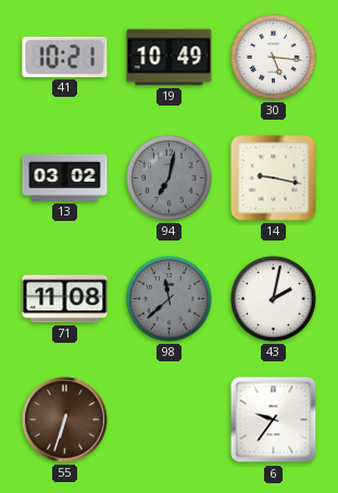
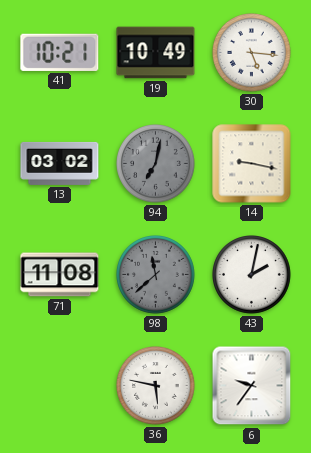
55: 6:33 -> none
36: none -> 5:47
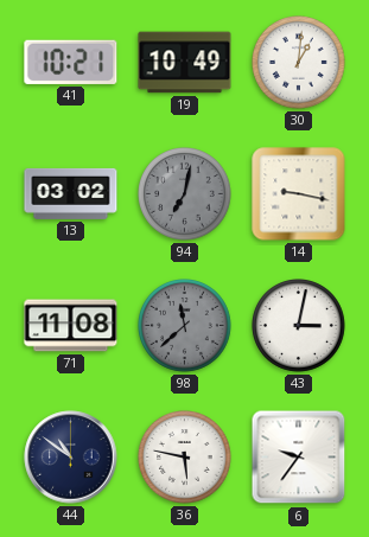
30: 5:16 -> 1:01
43: 2:02 -> 3:02
44: none -> 10:51
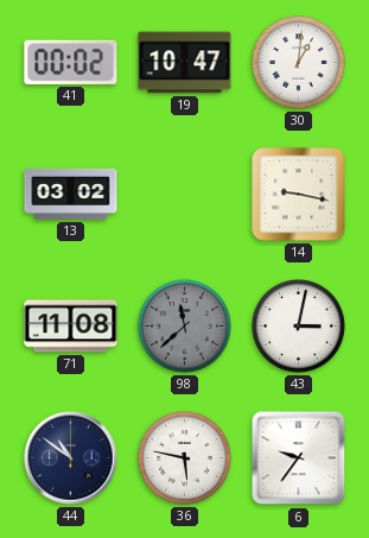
41: 10:21 -> 00:02
19: 10:49 -> 10:47
94: 7:02 -> none
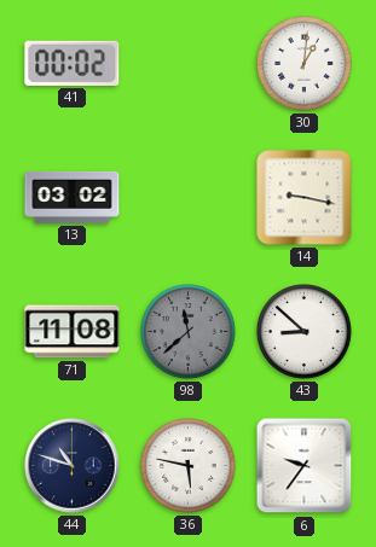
19: 10:47 -> none
43: 3:02 -> 8:52
44: 10:51 -> 10:48
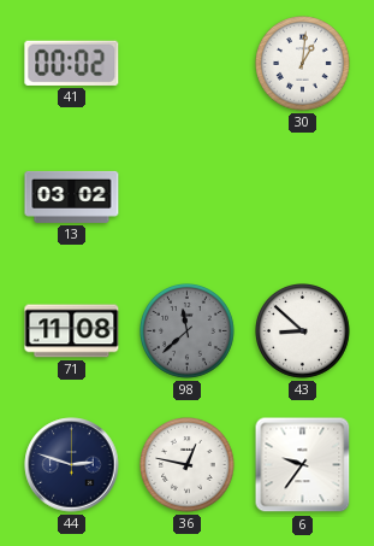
14: 9:17 -> none
44: 10:48 -> 2:48
36: 5:47 -> 12:47
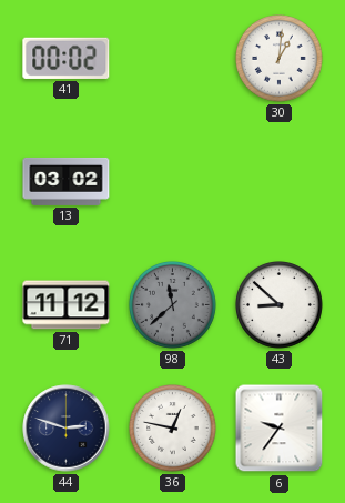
71: 11:08 -> 11:12
